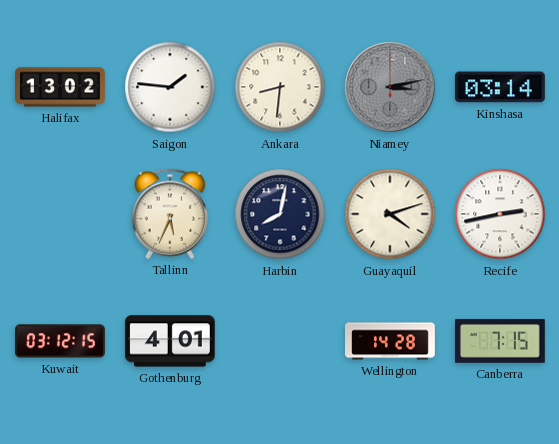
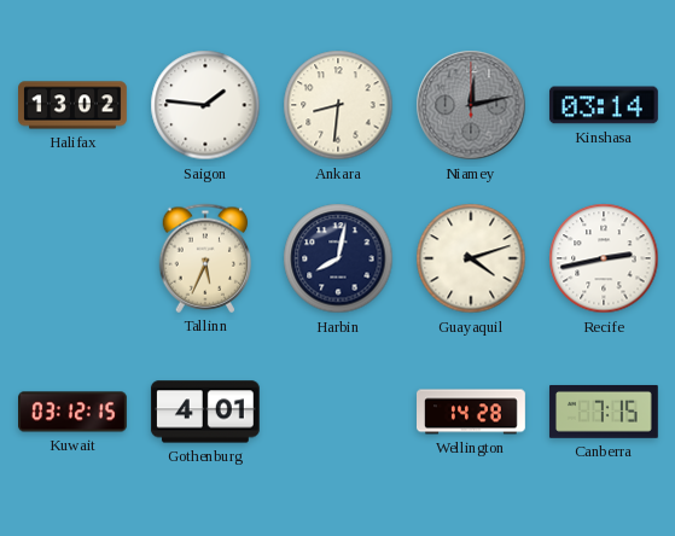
Niamey: 3:13 -> 12:13
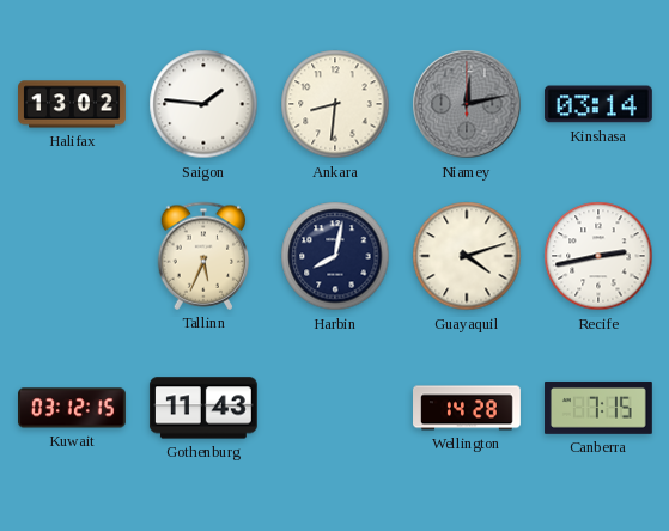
Gothenburg: 4:01 -> 11:43
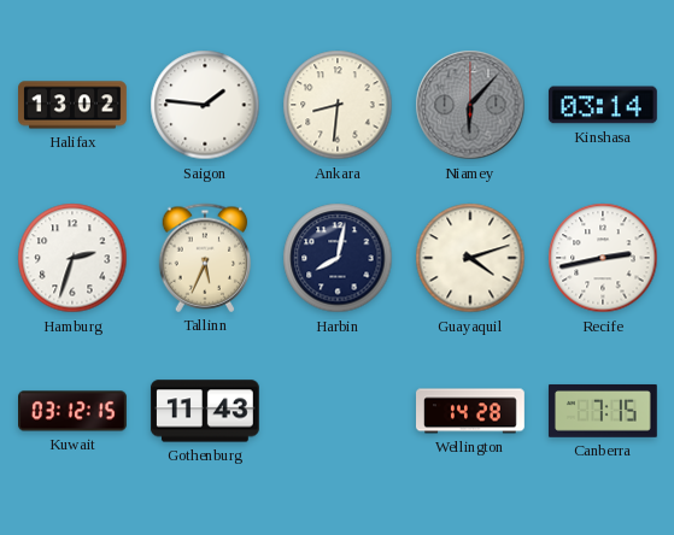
Niamey: 12:13 -> 6:07
Hamburg: none -> 2:33
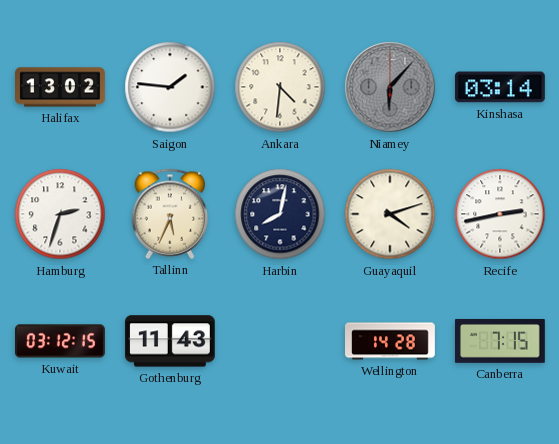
Ankara: 8:31 -> 4:31
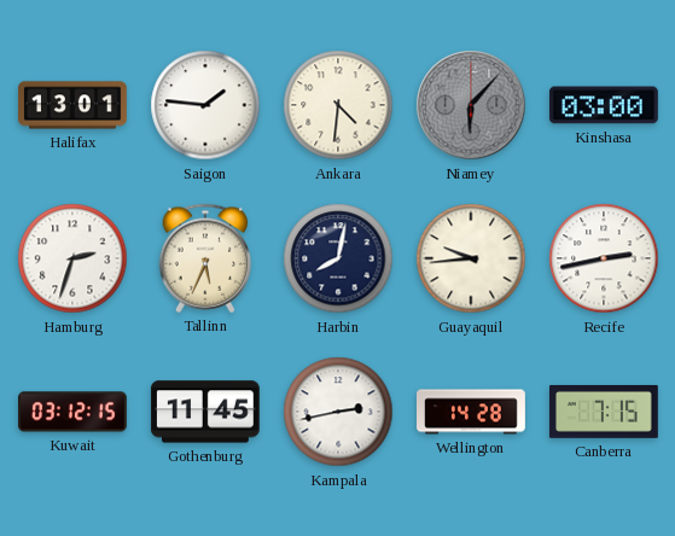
Halifax: 13:02 -> 13:01
Kinshasa: 03:14 -> 03:00
Guayaquil: 4:12 -> 9:44
Gothenburg: 11:43 -> 11:45
Kampala: none -> 2:43
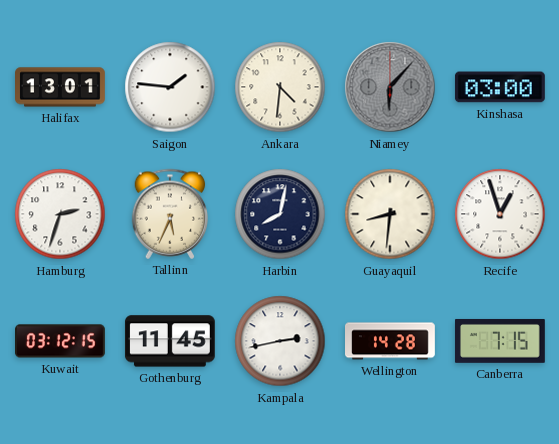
Guayaquil: 9:44 -> 8:31
Recife: 2:43 -> 12:57
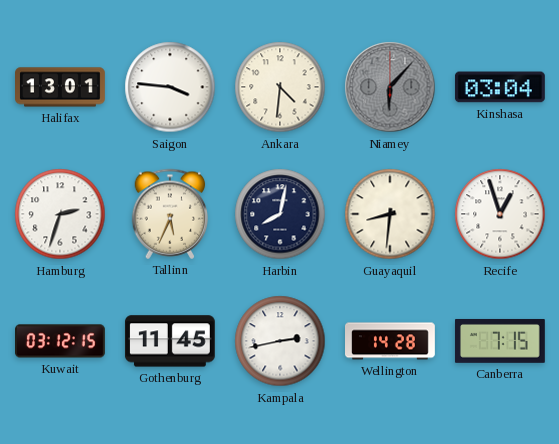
Saigon: 1:46 -> 3:46
Kinshasa: 03:00 -> 03:04
